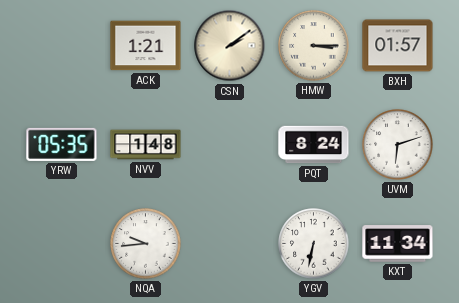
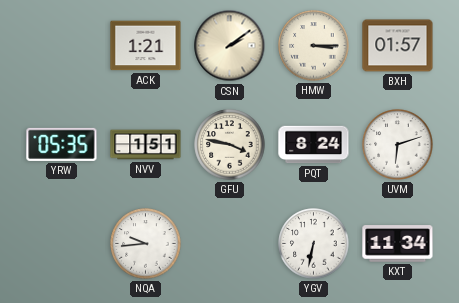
NVV: 1:48 -> 1:51
GFU: none -> 3:47
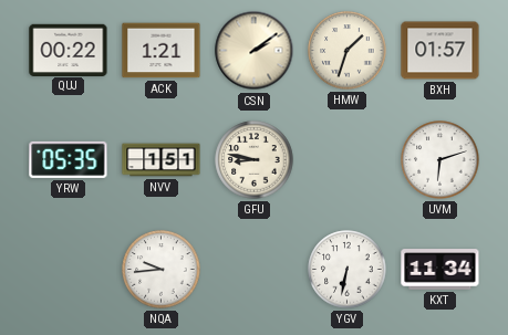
QUJ: none -> 00:22
HMW: 3:15 -> 1:33
GFU: 3:47 -> 8:47
PQT: 8:24 -> none
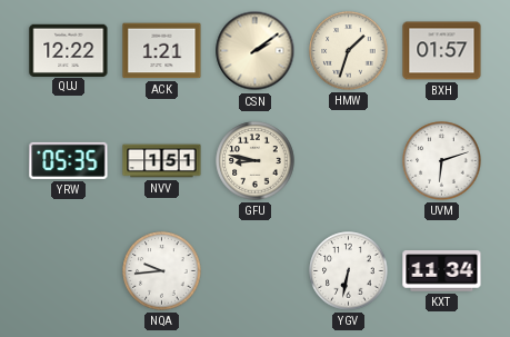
QUJ: 00:22 -> 12:22
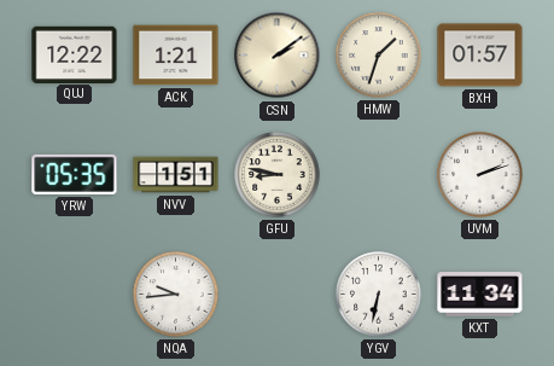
UVM: 6:12 -> 2:12
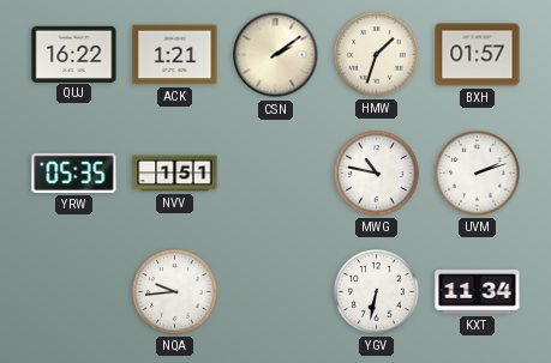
QUJ: 12:22 -> 16:22
GFU: 8:47 -> none
MWG: none -> 10:47
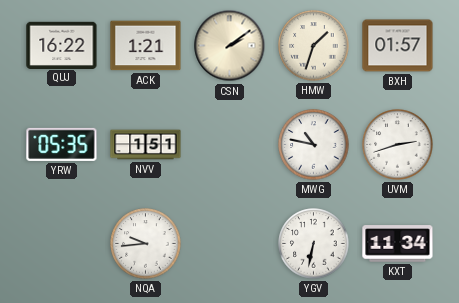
UVM: 2:12 -> 2:42
